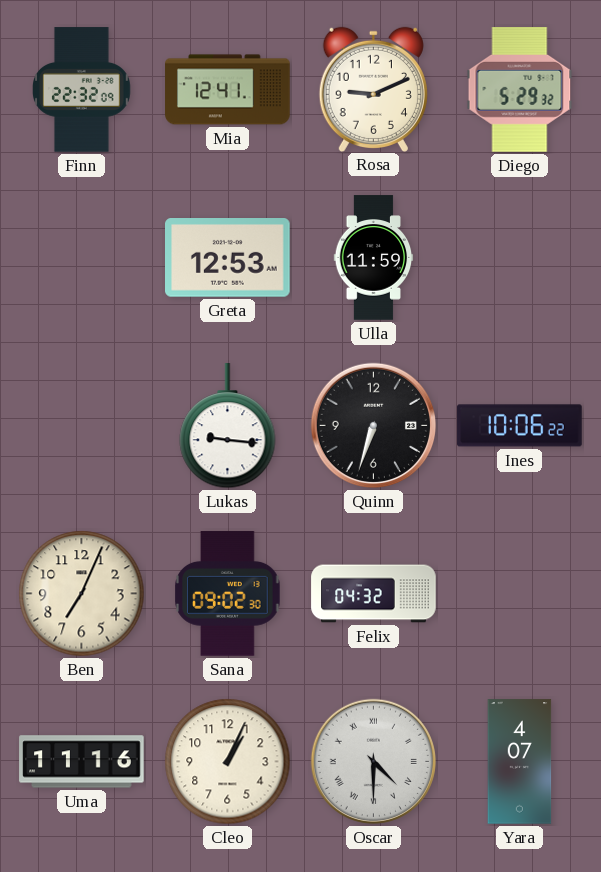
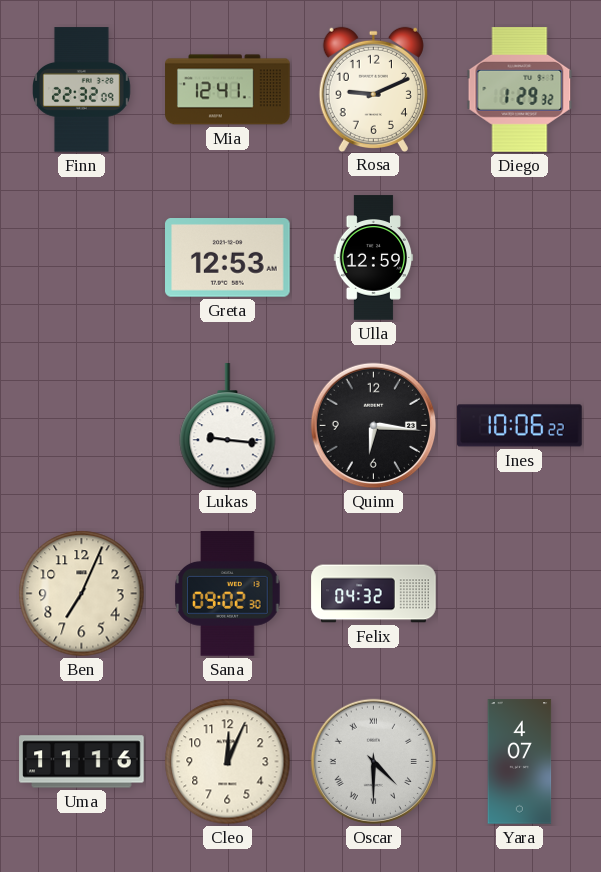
Diego: 5:29 -> 1:29
Ulla: 11:59 -> 12:59
Quinn: 6:33 -> 6:16
Cleo: 1:04 -> 12:04
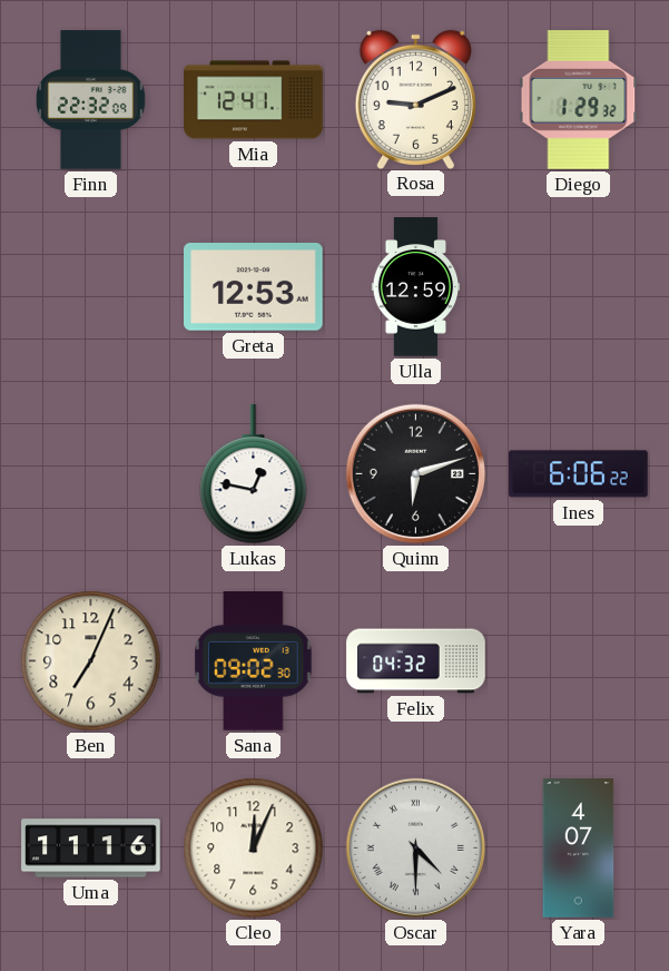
Lukas: 9:16 -> 12:47
Quinn: 6:16 -> 6:12
Ines: 10:06 -> 6:06
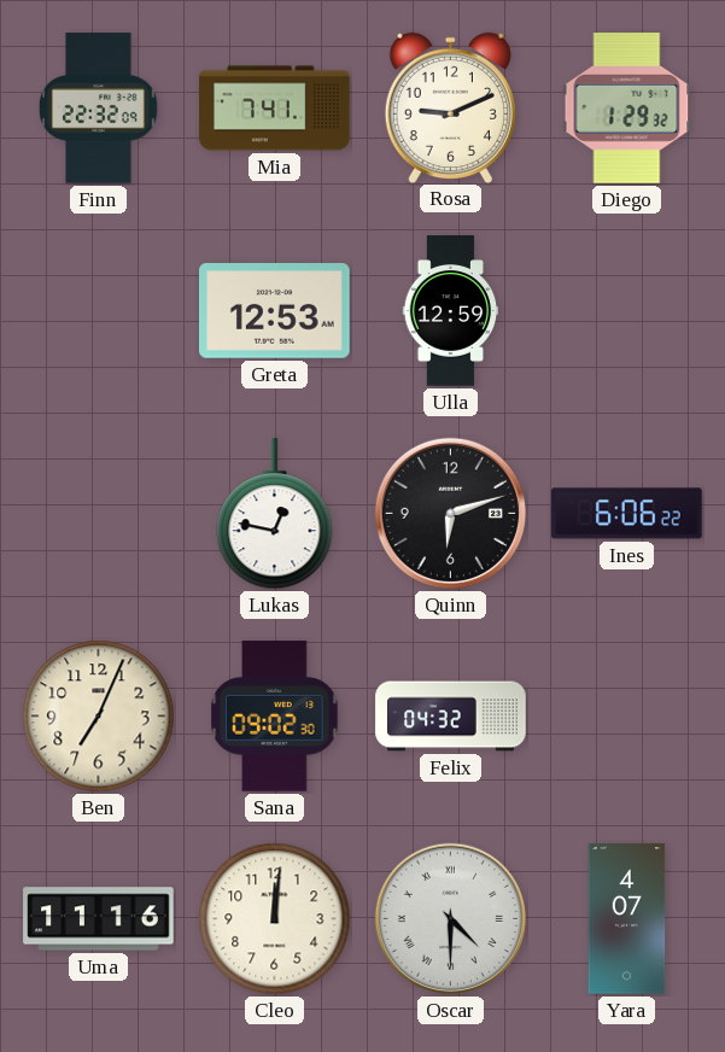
Mia: 12:41 -> 7:41
Cleo: 12:04 -> 12:01
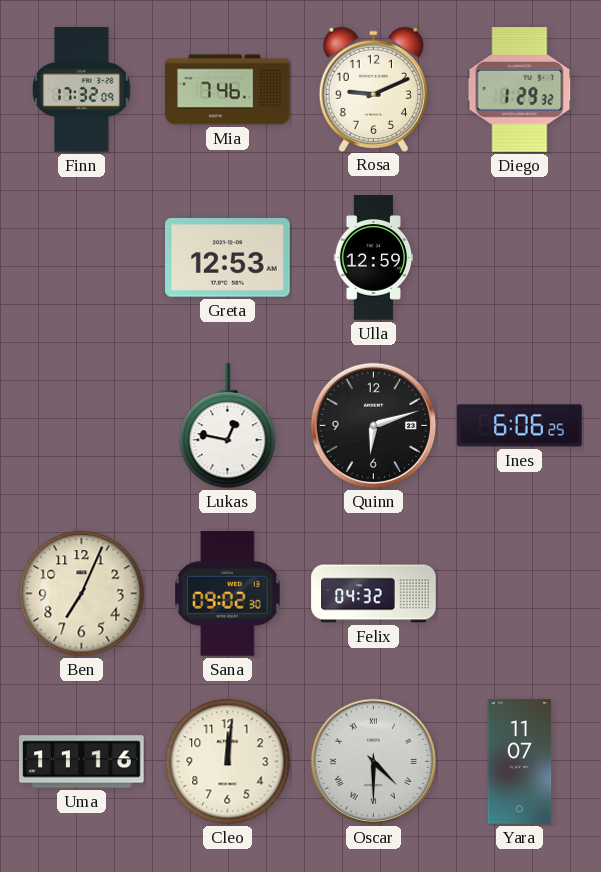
Finn: 22:32 -> 17:32
Mia: 7:41 -> 7:46
Ines: 6:06:22 -> 6:06:25
Yara: 4:07 -> 11:07
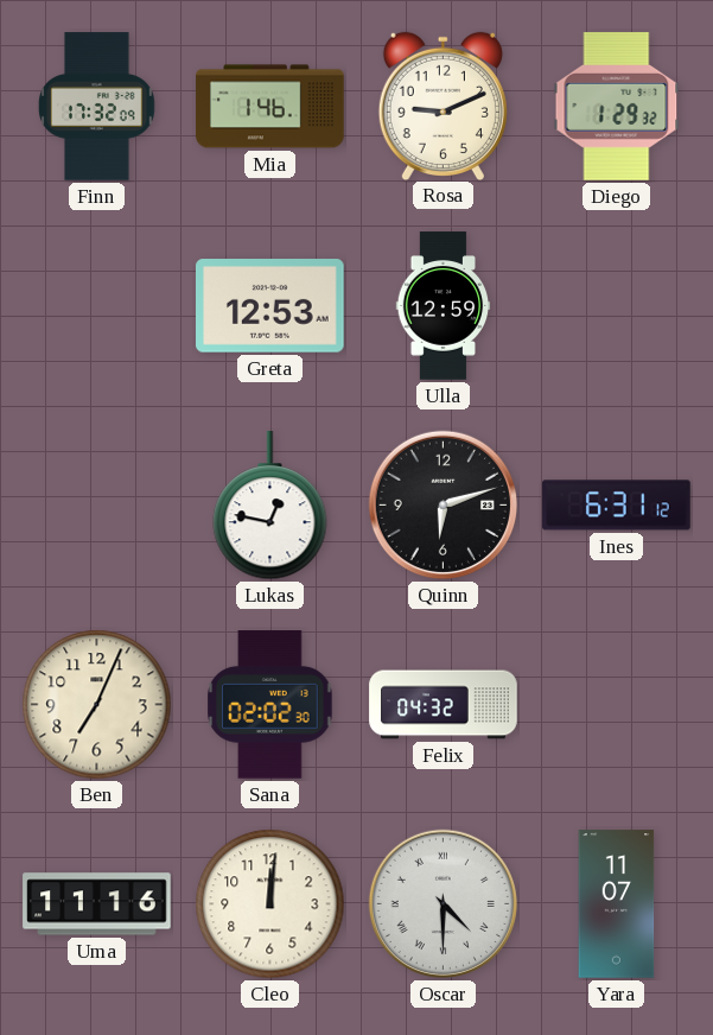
Mia: 7:46 -> 1:46
Ines: 6:06 -> 6:31
Sana: 09:02 -> 02:02
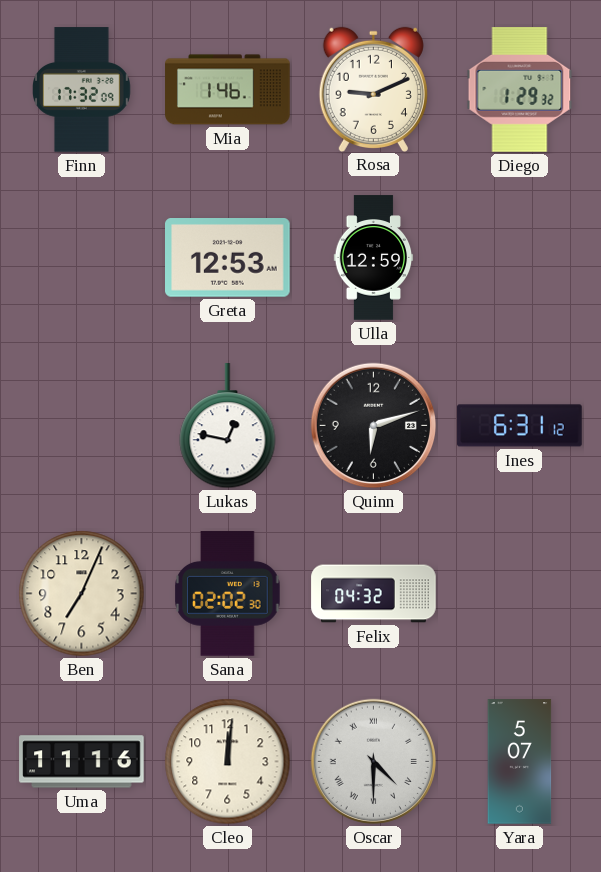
Yara: 11:07 -> 5:07
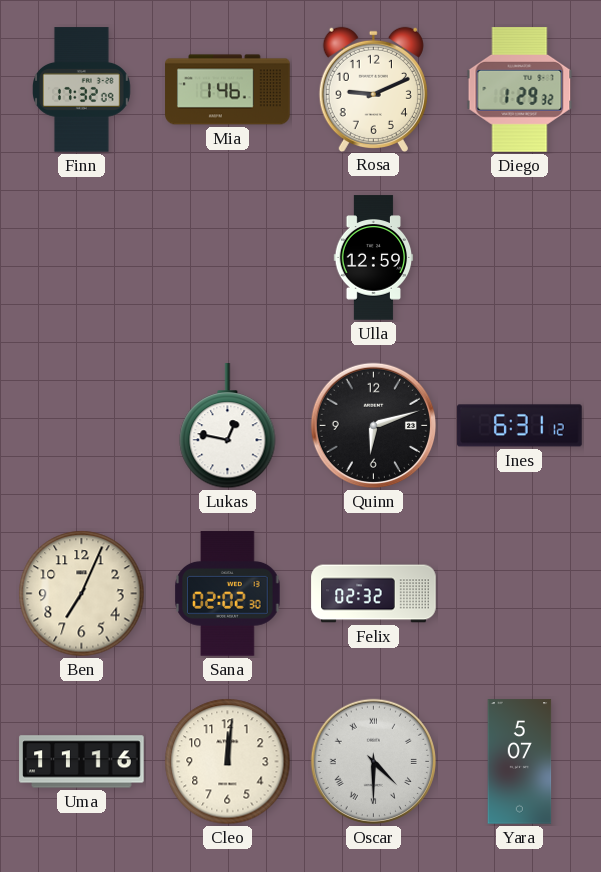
Greta: 12:53 -> none
Felix: 04:32 -> 02:32
